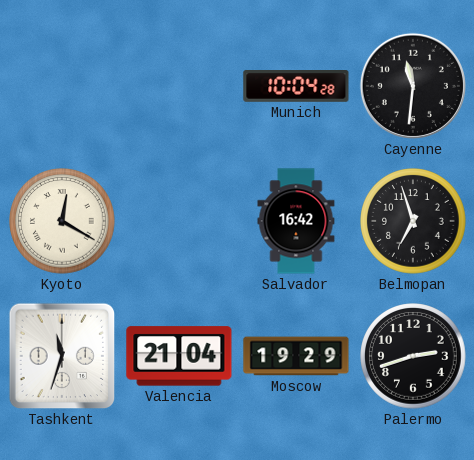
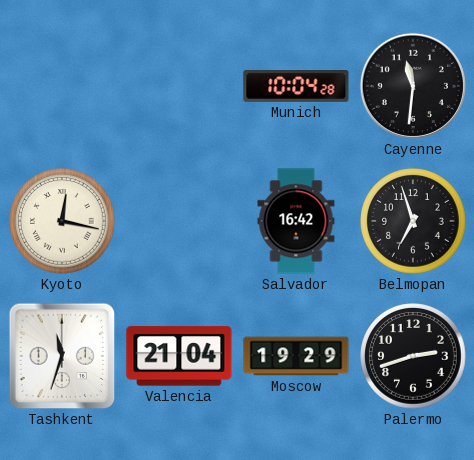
Kyoto: 12:20 -> 12:17
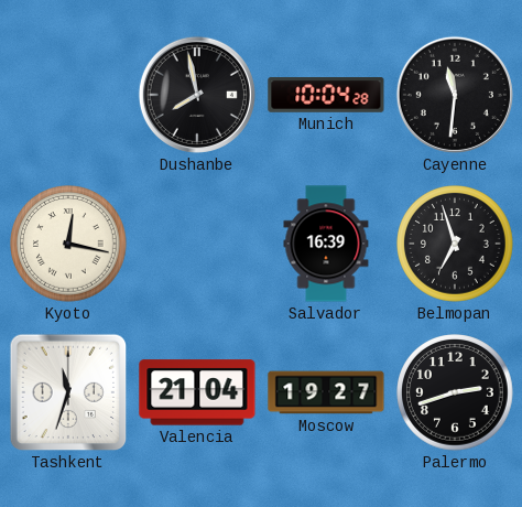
Dushanbe: none -> 7:58
Salvador: 16:42 -> 16:39
Moscow: 19:29 -> 19:27
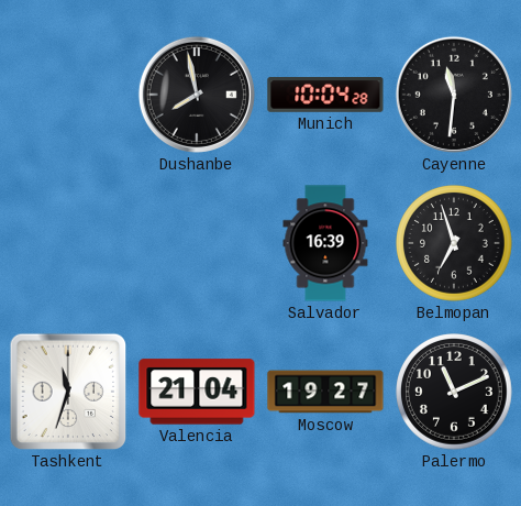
Kyoto: 12:17 -> none
Palermo: 2:42 -> 11:11
